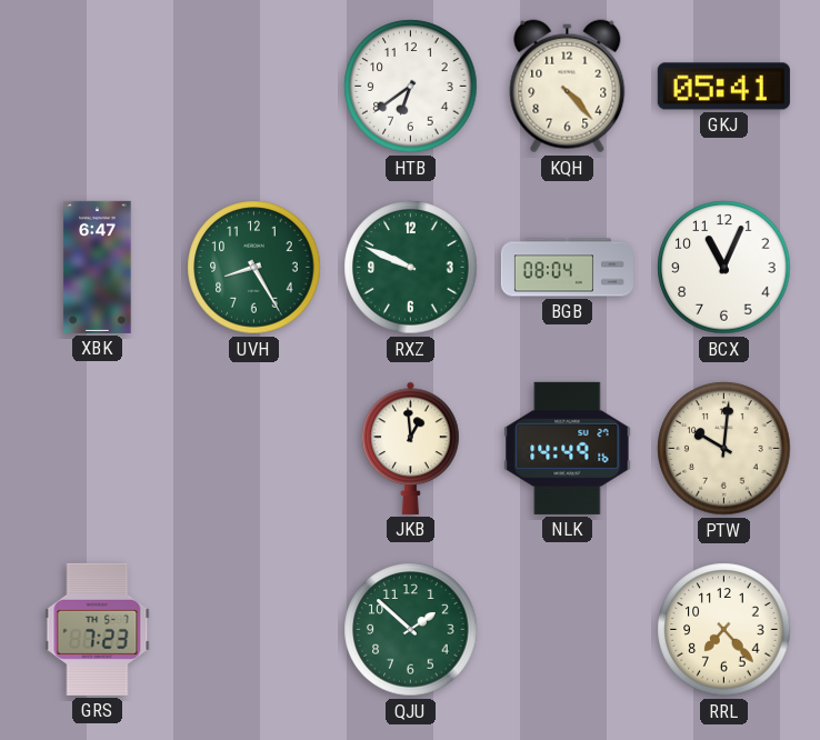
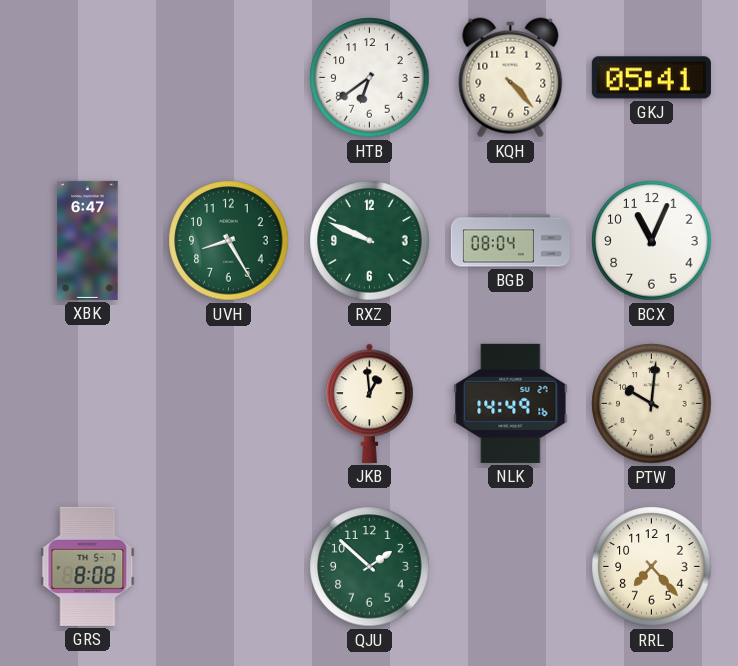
GRS: 7:23 -> 8:08
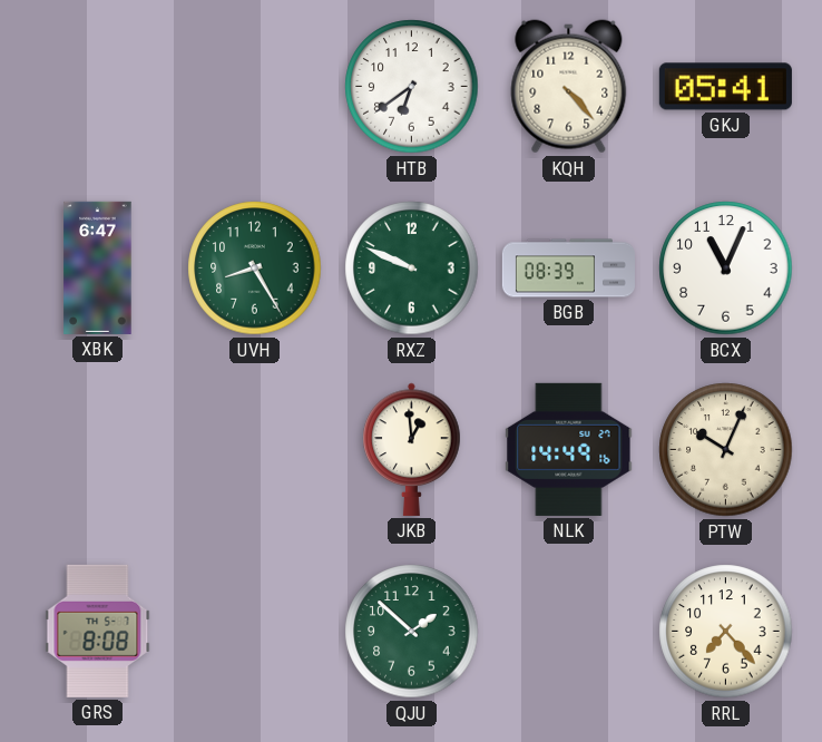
BGB: 08:04 -> 08:39
PTW: 10:01 -> 10:04
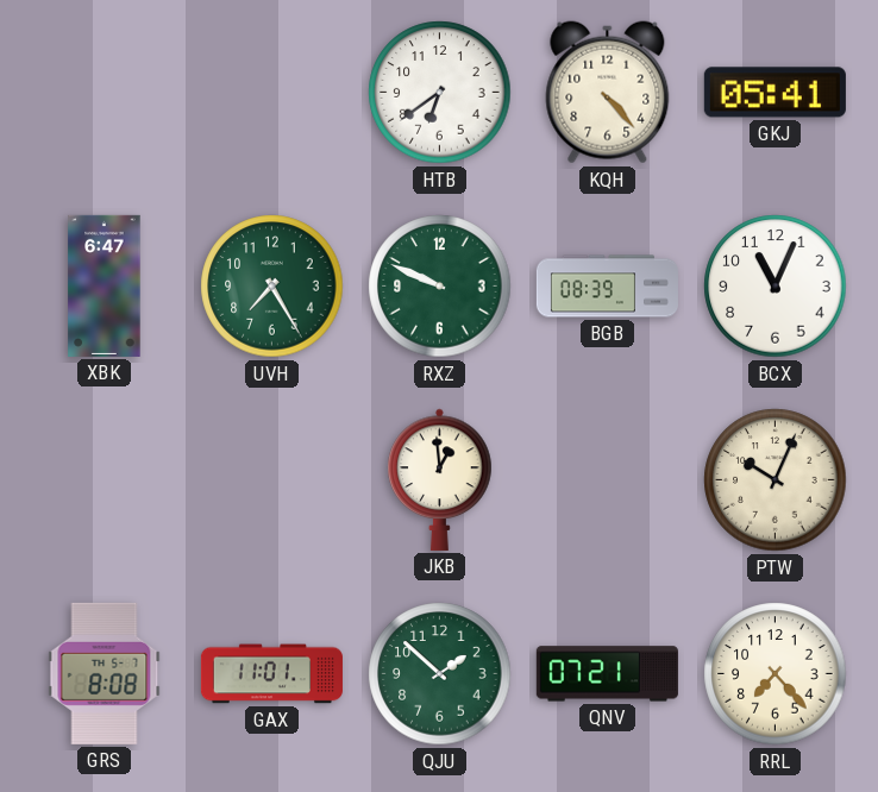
UVH: 8:25 -> 7:25
NLK: 14:49 -> none
GAX: none -> 11:01
QNV: none -> 07:21
